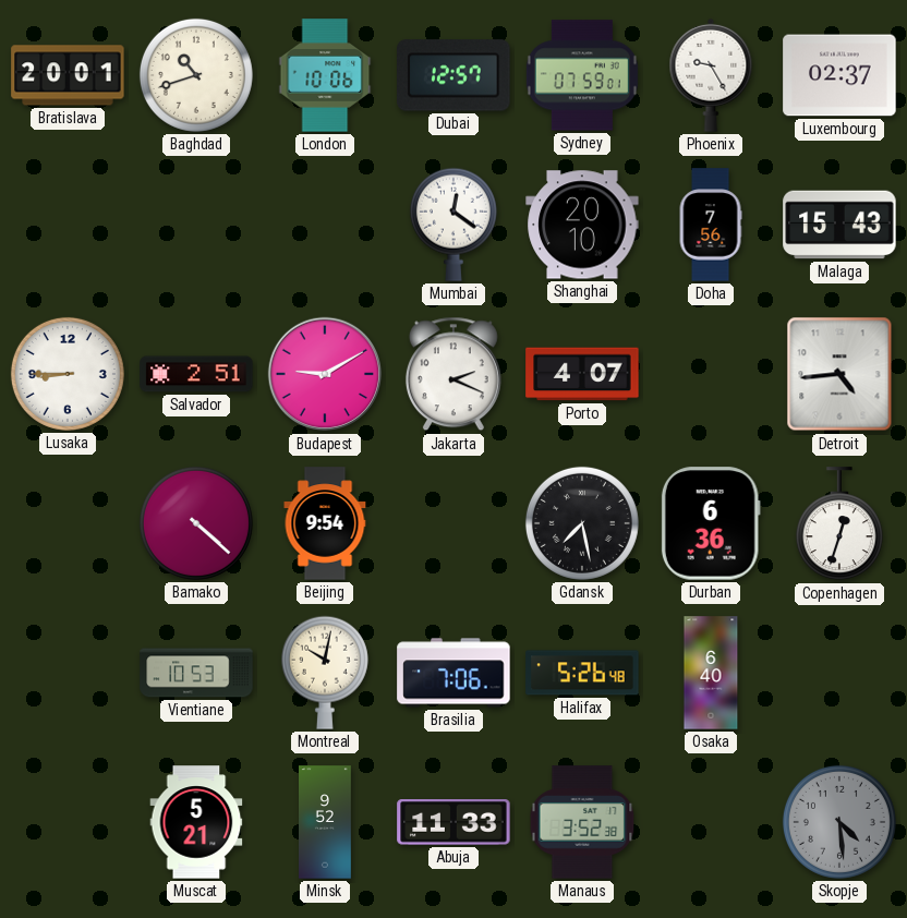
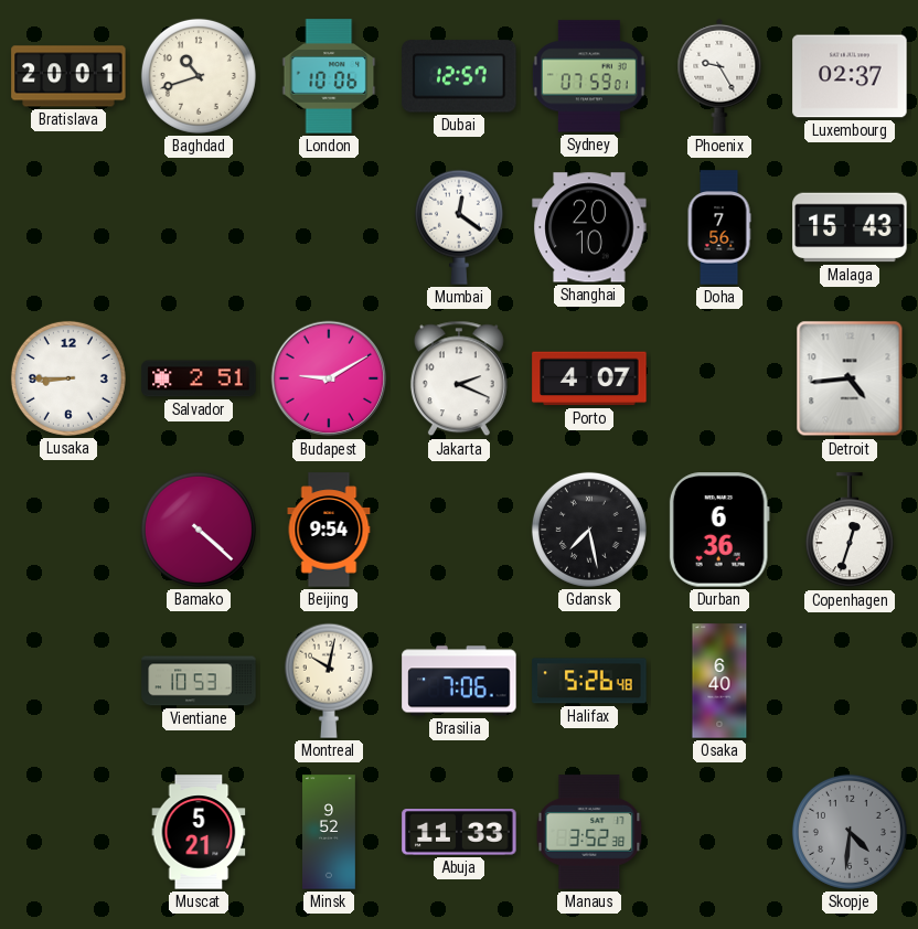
Skopje: 4:29 -> 4:31
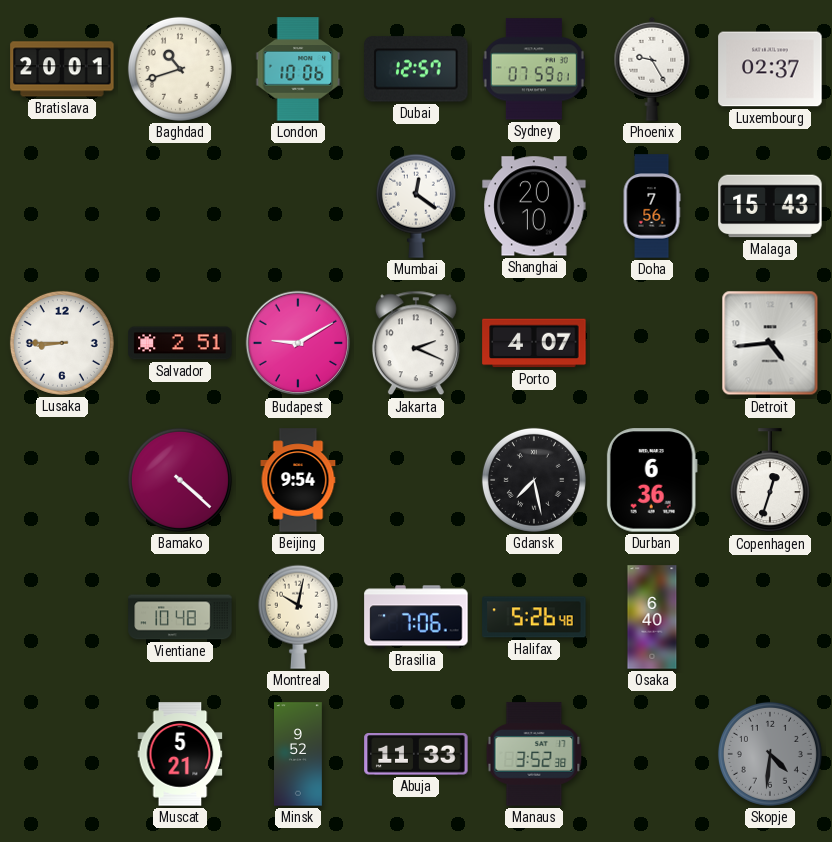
Vientiane: 10:53 -> 10:48
